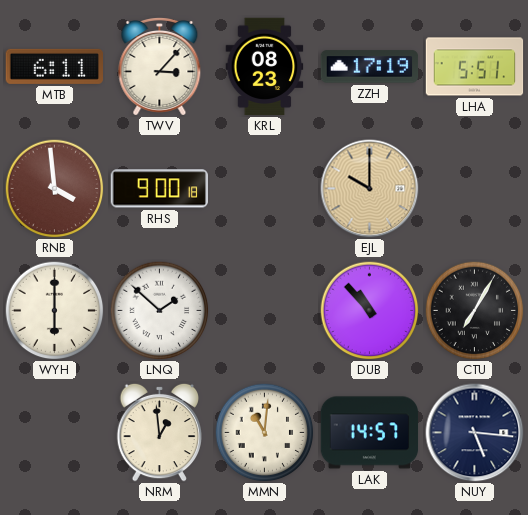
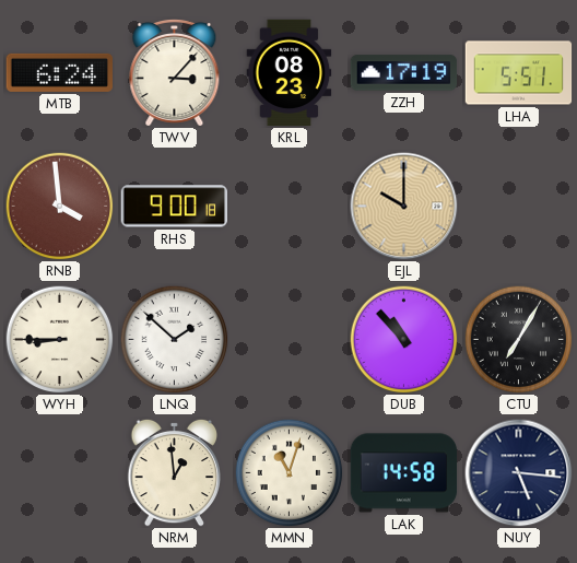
MTB: 6:11 -> 6:24
WYH: 6:00 -> 8:45
MMN: 11:01 -> 11:03
LAK: 14:57 -> 14:58
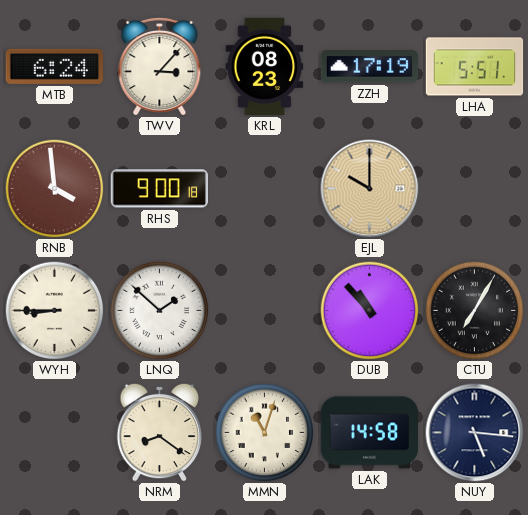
NRM: 12:59 -> 8:21
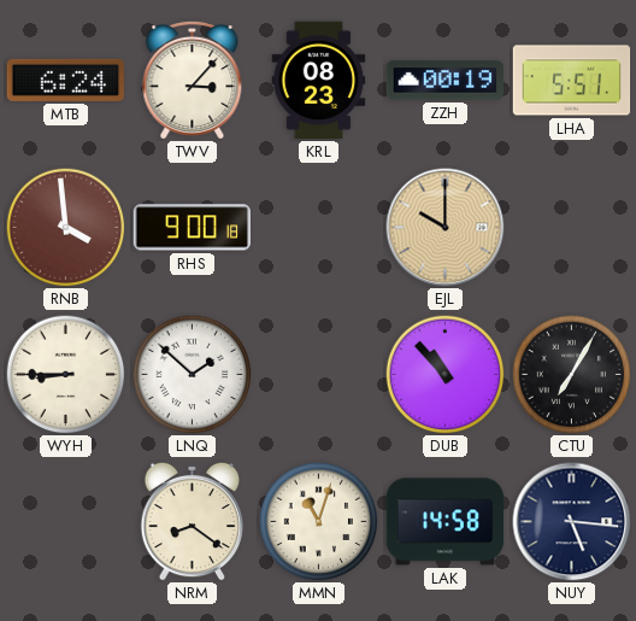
ZZH: 17:19 -> 00:19
